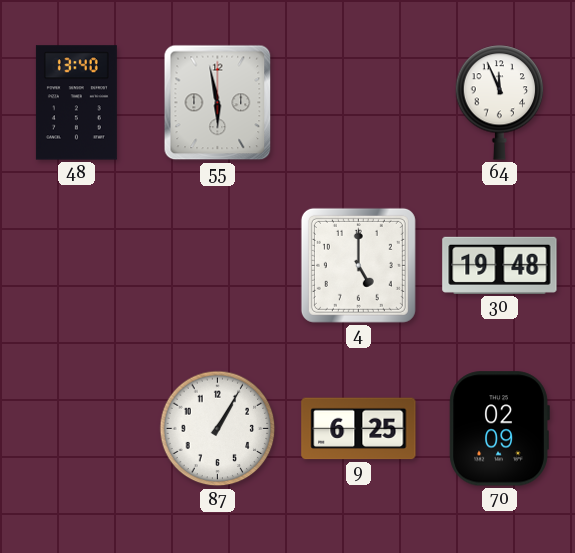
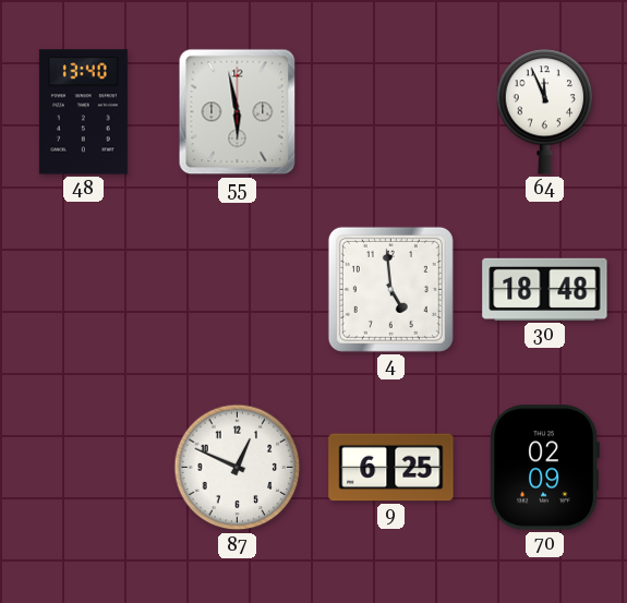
4: 5:00 -> 4:59
30: 19:48 -> 18:48
87: 1:05 -> 12:49
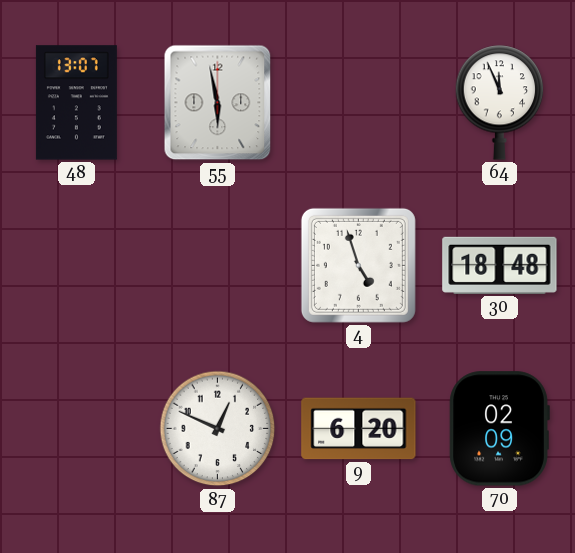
48: 13:40 -> 13:07
4: 4:59 -> 4:57
9: 6:25 -> 6:20
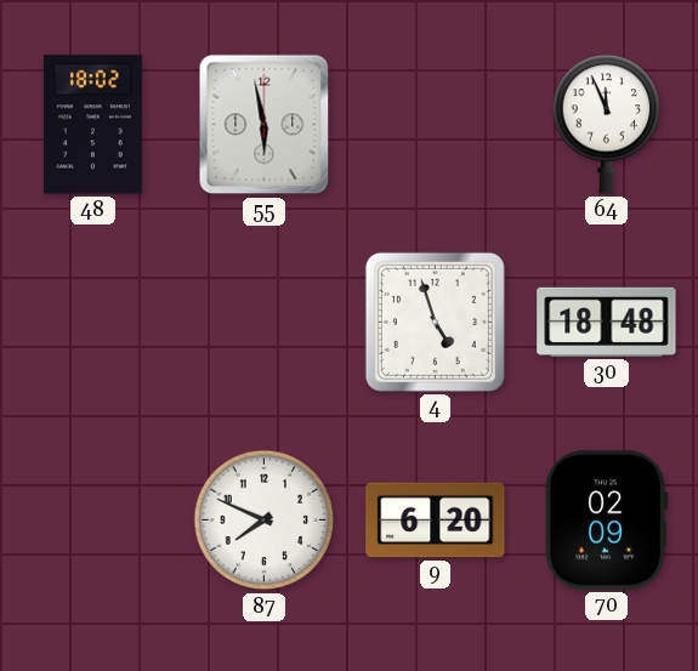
48: 13:07 -> 18:02
87: 12:49 -> 7:49
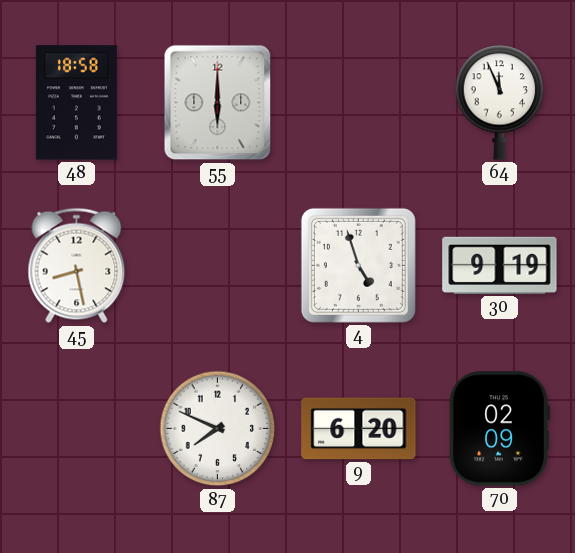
48: 18:02 -> 18:58
55: 5:58 -> 6:00
45: none -> 8:28
30: 18:48 -> 9:19
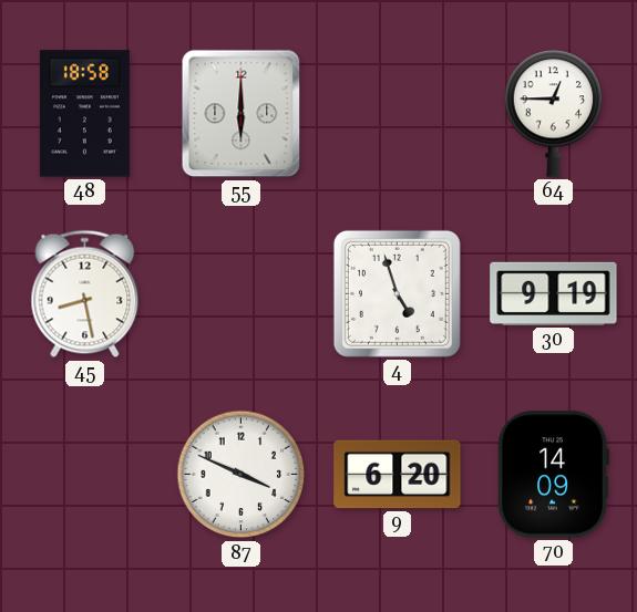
64: 11:56 -> 12:45
87: 7:49 -> 3:49
70: 02:09 -> 14:09
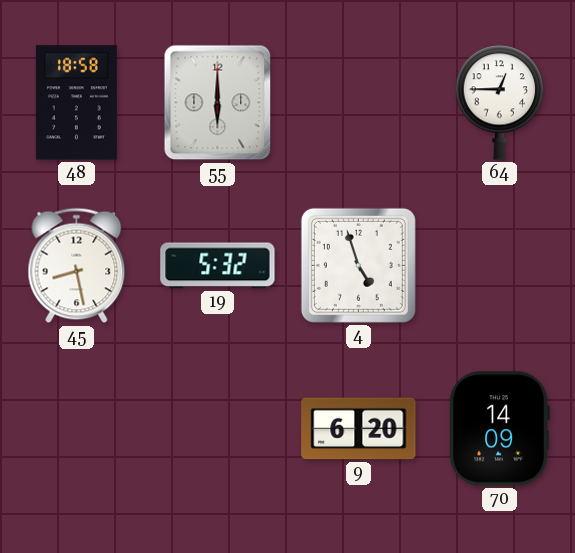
19: none -> 5:32
30: 9:19 -> none
87: 3:49 -> none
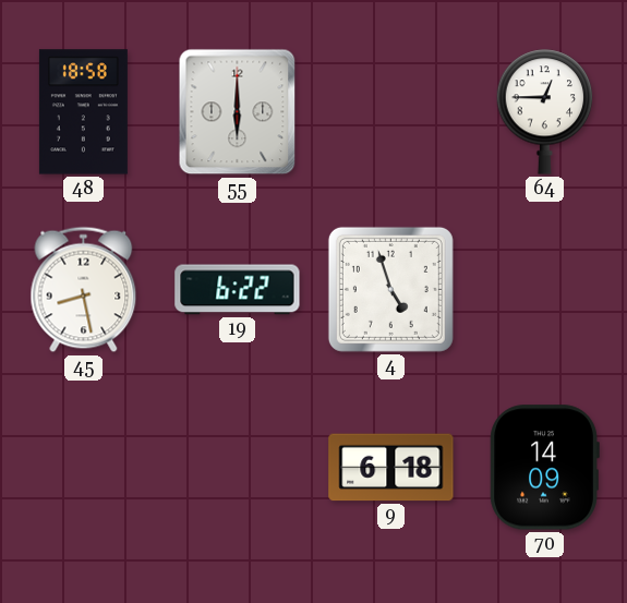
19: 5:32 -> 6:22
9: 6:20 -> 6:18
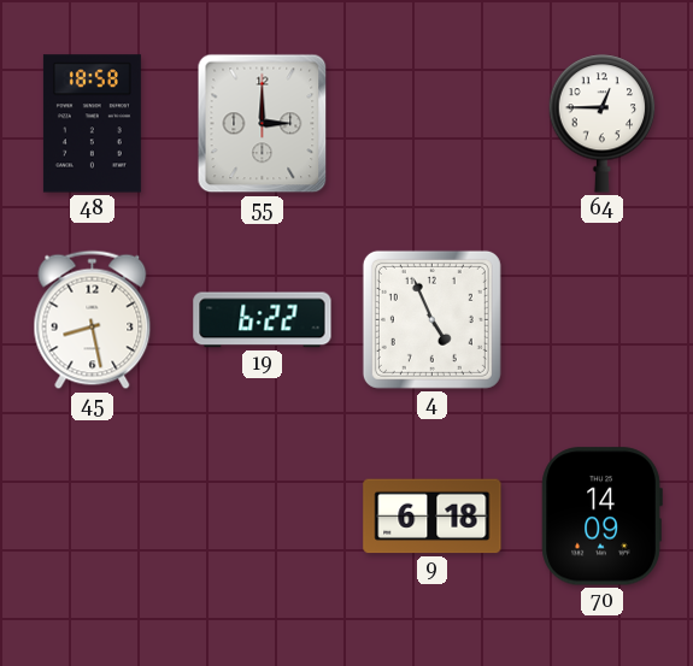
55: 6:00 -> 3:00
4: 4:57 -> 4:56
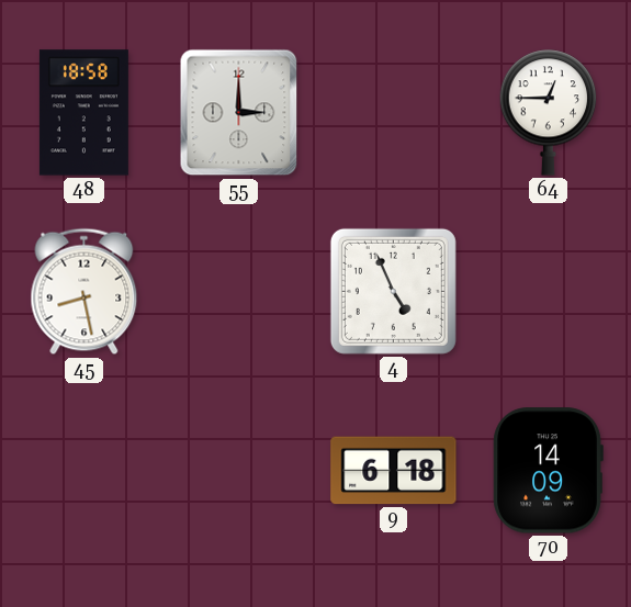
19: 6:22 -> none
